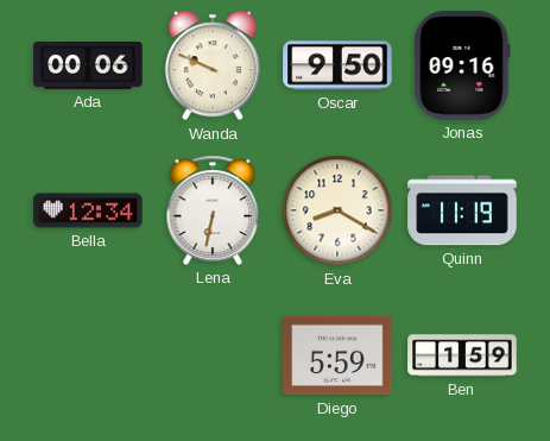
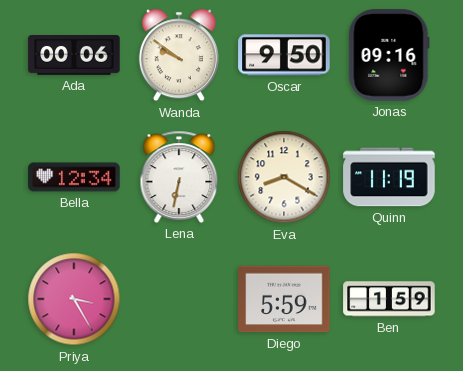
Wanda: 9:49 -> 9:51
Priya: none -> 3:25
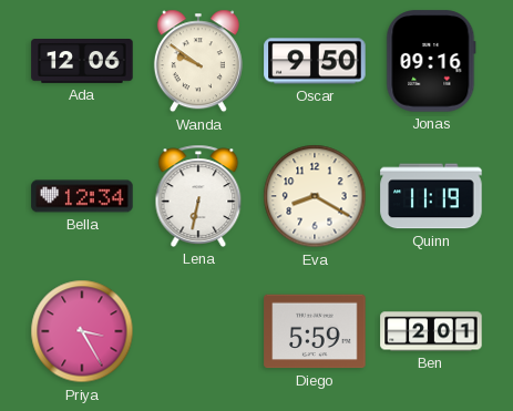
Ada: 00:06 -> 12:06
Ben: 1:59 -> 2:01
